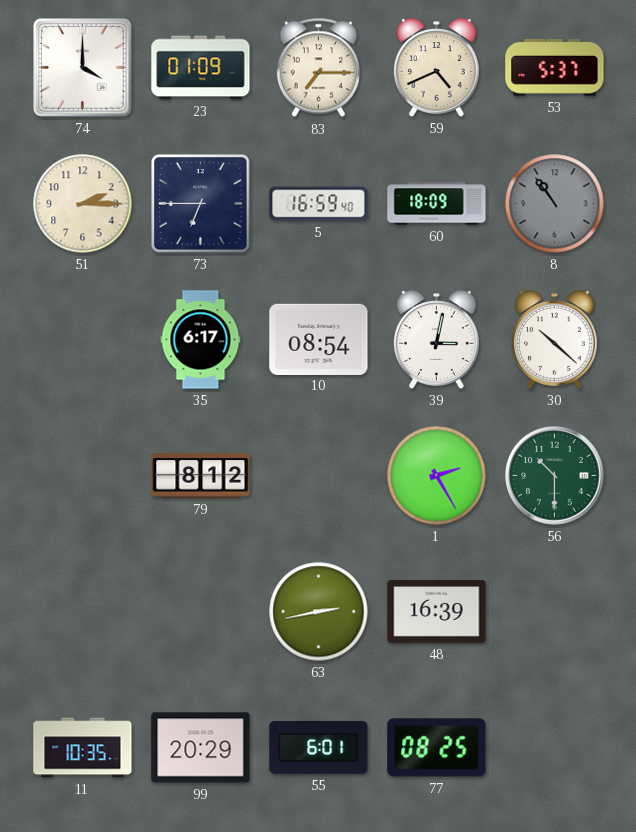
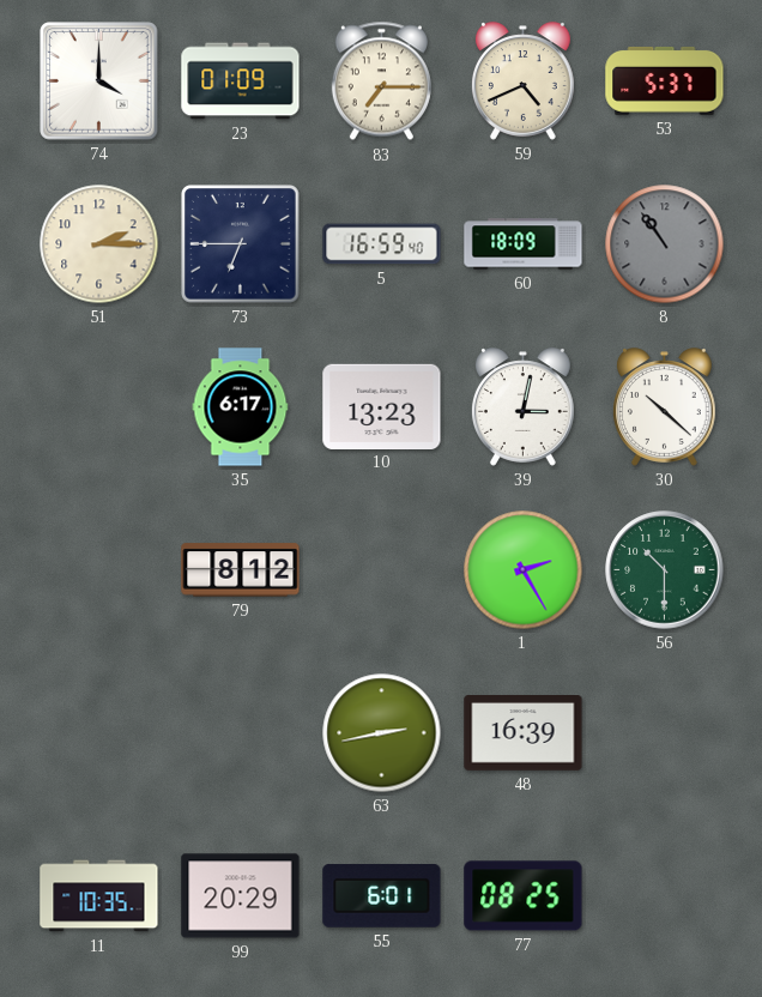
10: 08:54 -> 13:23
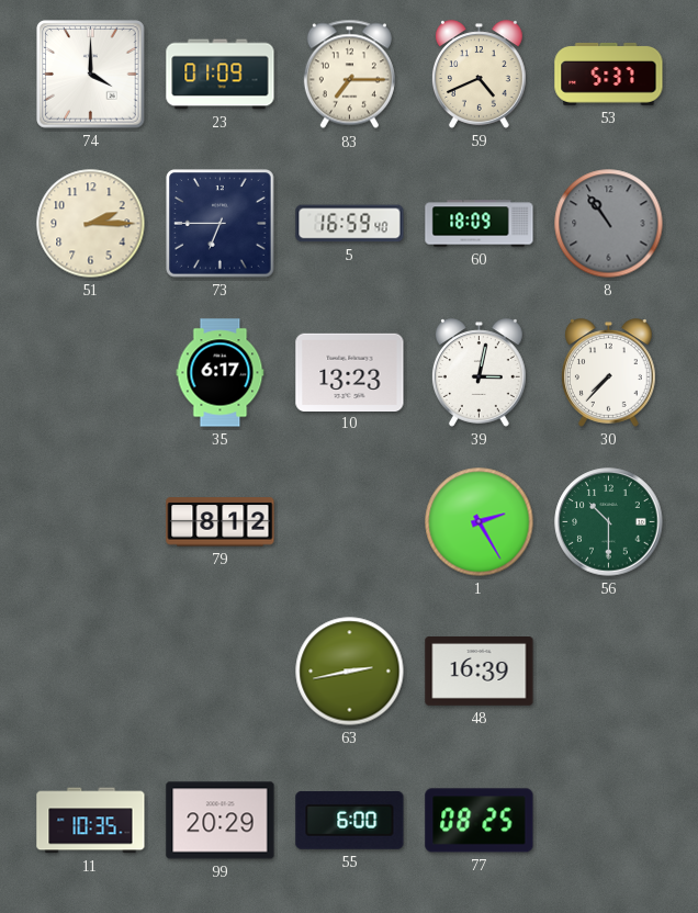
30: 10:22 -> 7:37
55: 6:01 -> 6:00
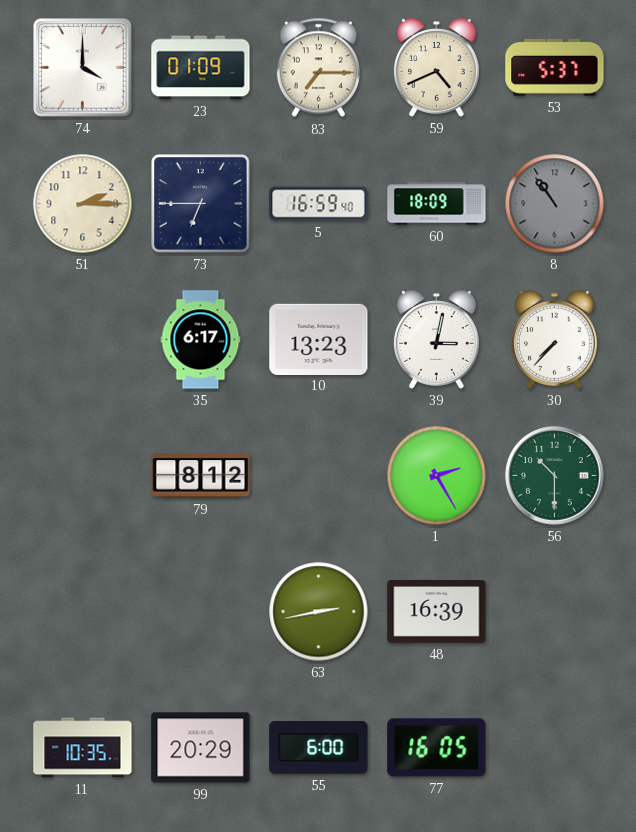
77: 08:25 -> 16:05
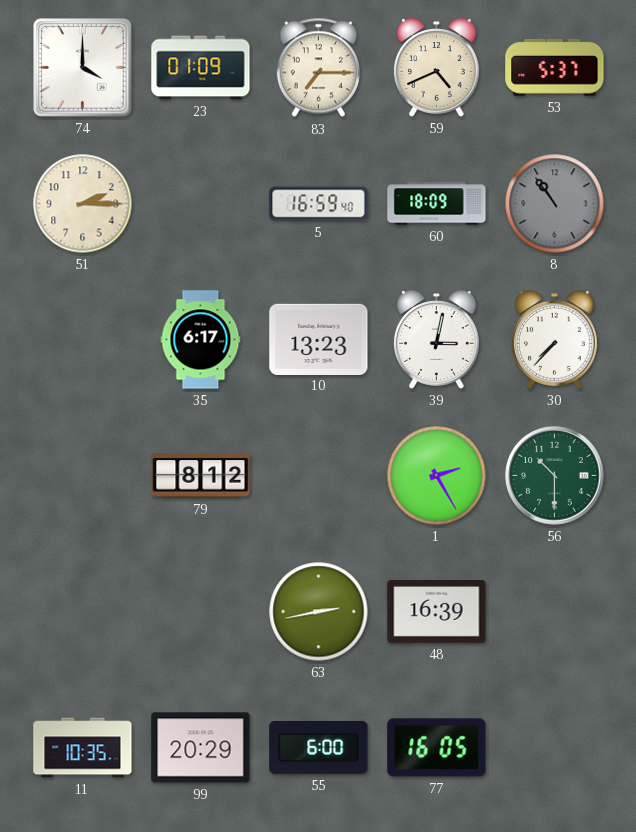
73: 6:45 -> none
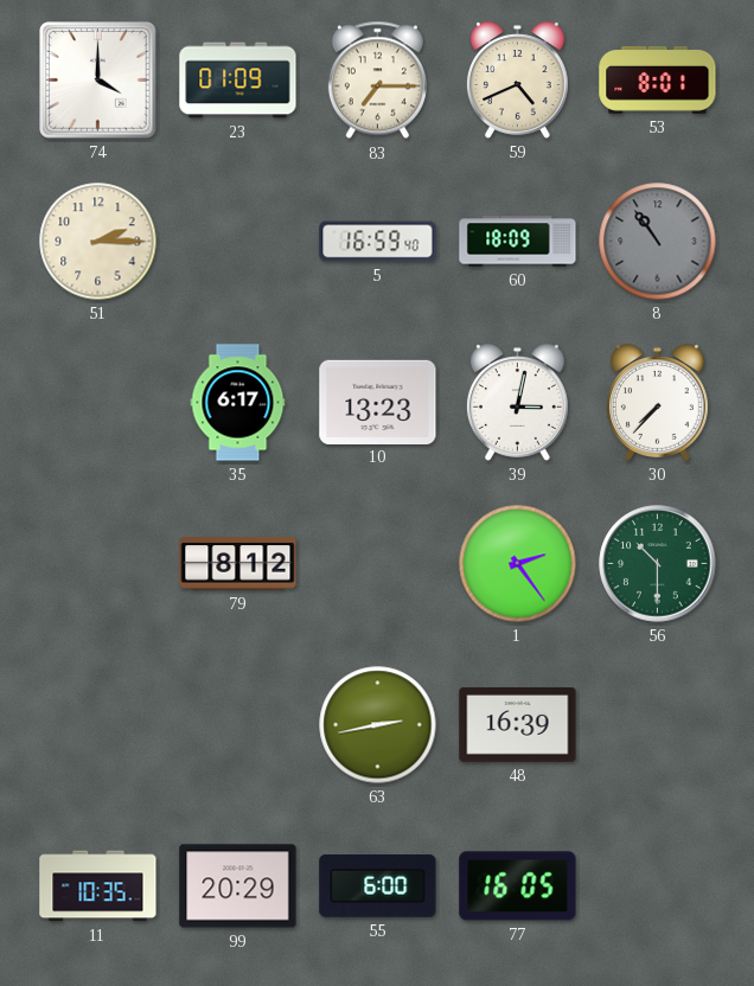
53: 5:37 -> 8:01
1: 2:25 -> 2:24
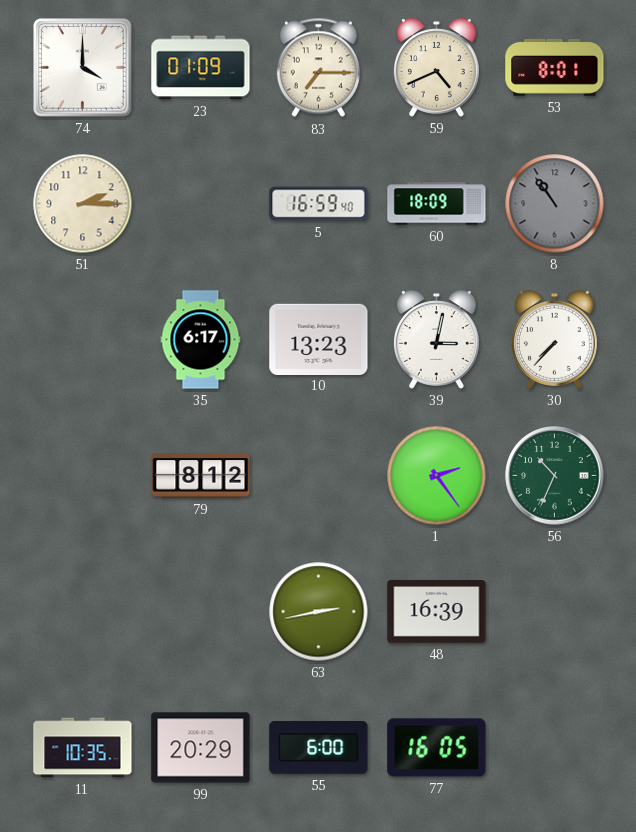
56: 10:30 -> 10:34
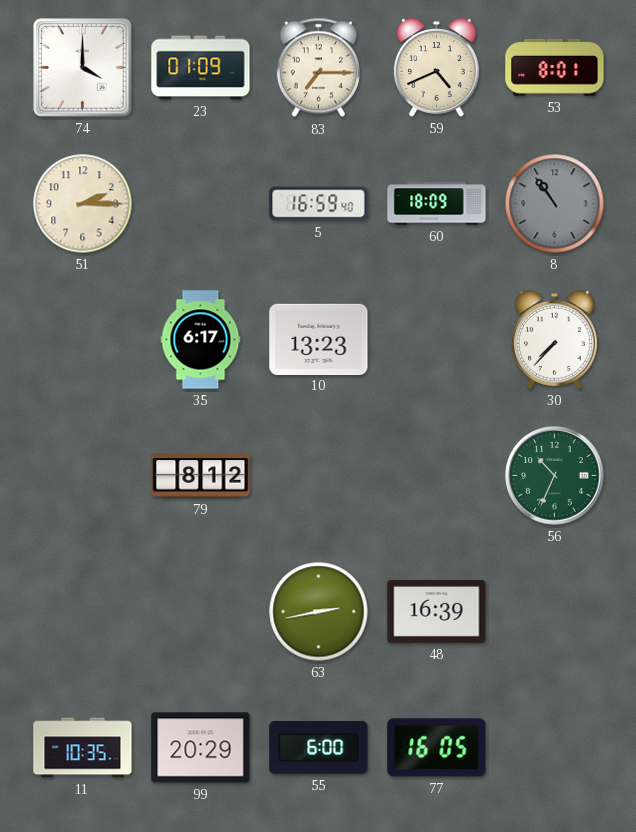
39: 3:02 -> none
1: 2:24 -> none
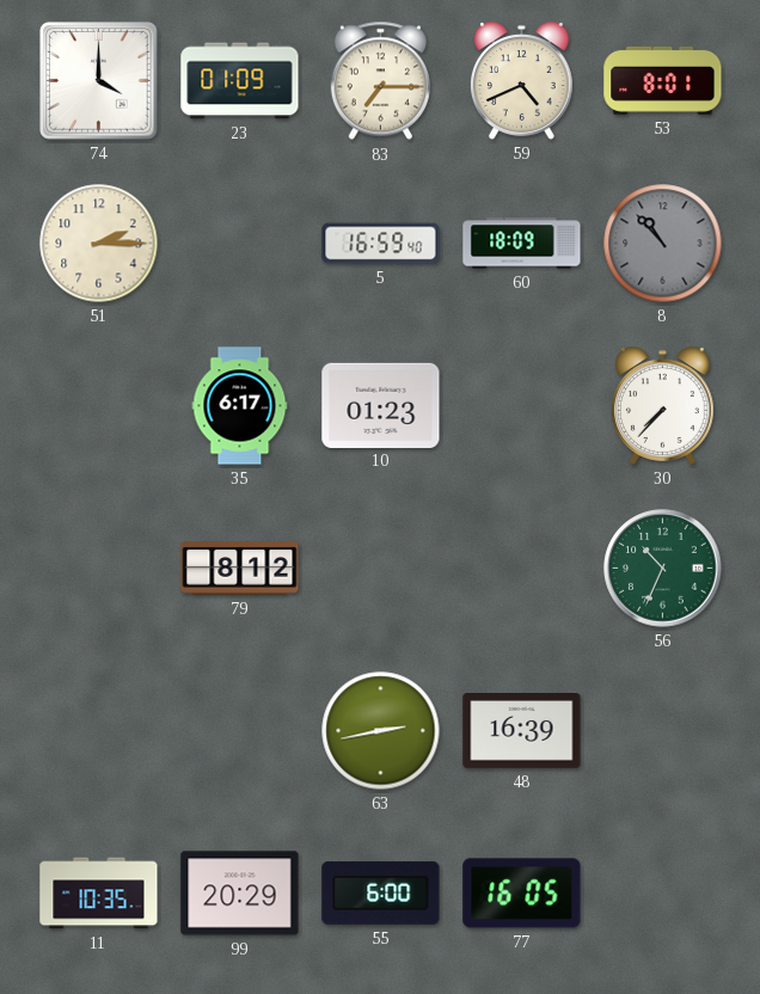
8: 10:54 -> 10:53
10: 13:23 -> 01:23
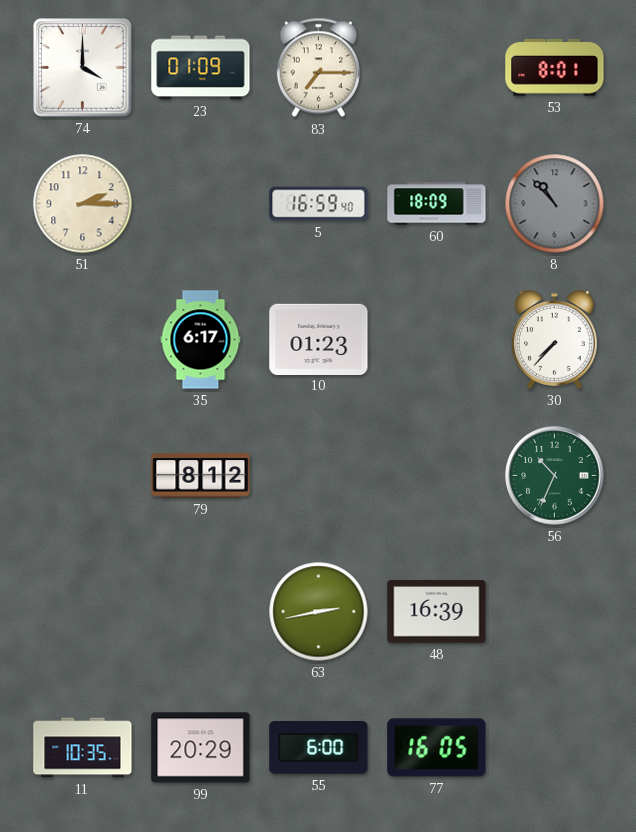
59: 4:41 -> none
